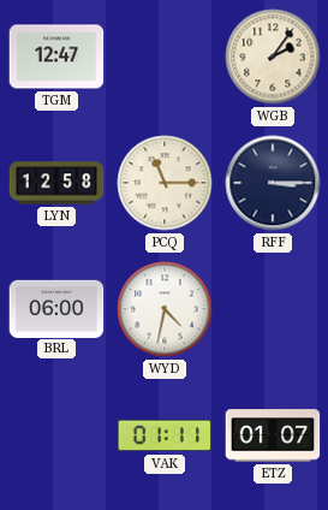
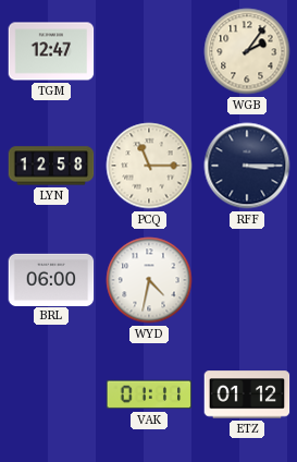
ETZ: 01:07 -> 01:12
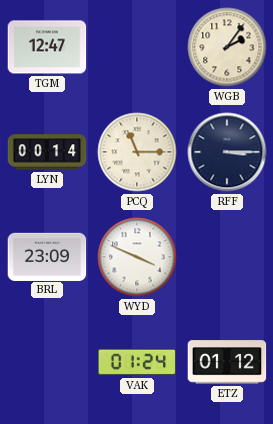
LYN: 12:58 -> 00:14
BRL: 06:00 -> 23:09
WYD: 4:32 -> 3:49
VAK: 01:11 -> 01:24
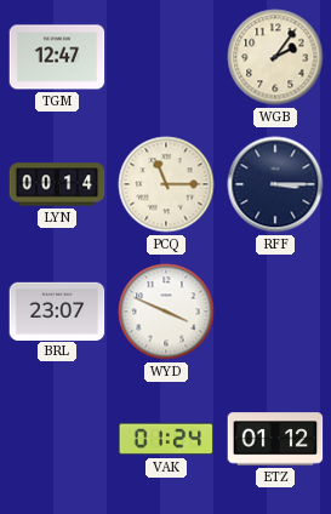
BRL: 23:09 -> 23:07
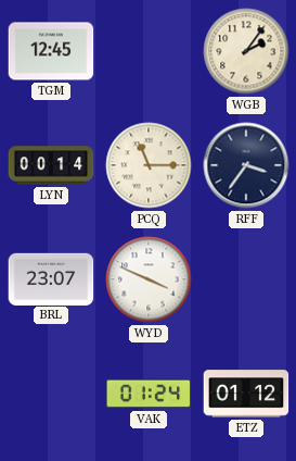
TGM: 12:47 -> 12:45
RFF: 3:15 -> 3:36
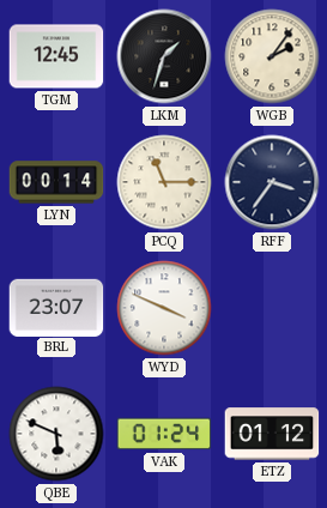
LKM: none -> 1:33
QBE: none -> 5:49
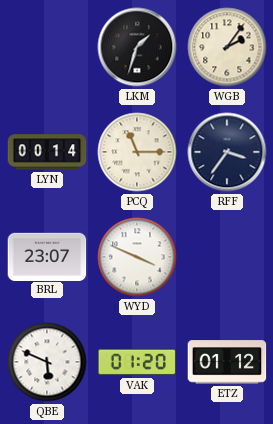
TGM: 12:45 -> none
VAK: 01:24 -> 01:20
